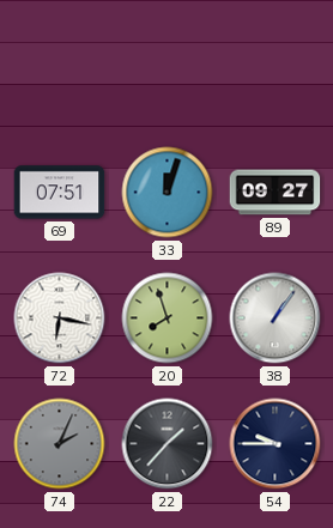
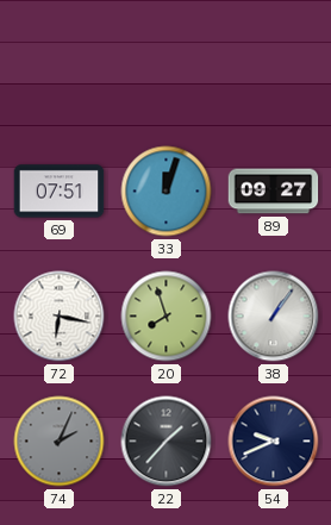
54: 9:45 -> 9:41
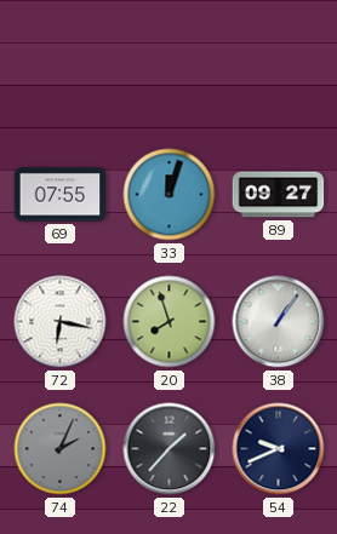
69: 07:51 -> 07:55
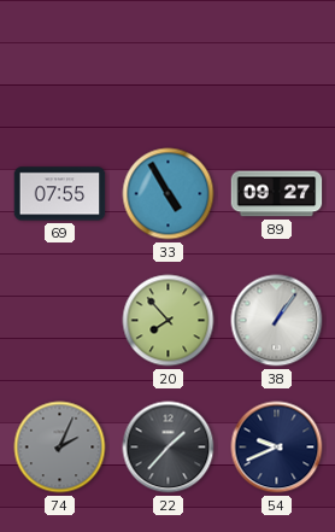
33: 12:03 -> 4:55
72: 6:17 -> none
20: 7:57 -> 7:53
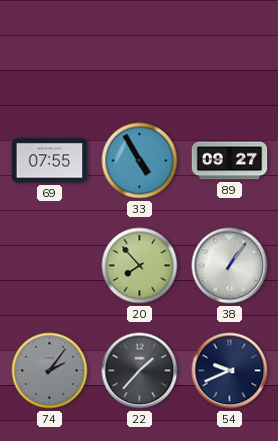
74: 2:04 -> 2:06
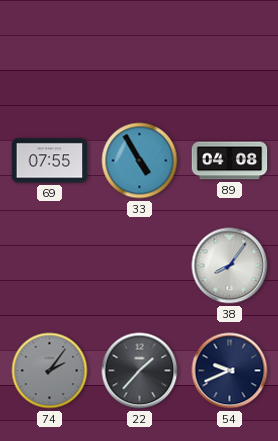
89: 09:27 -> 04:08
20: 7:53 -> none
38: 1:06 -> 8:06
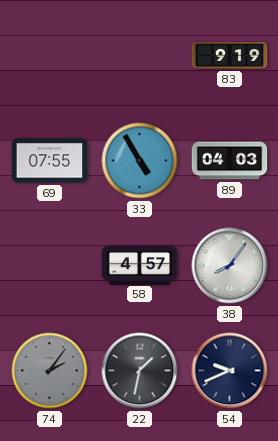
83: none -> 9:19
89: 04:08 -> 04:03
58: none -> 4:57
22: 1:37 -> 1:32
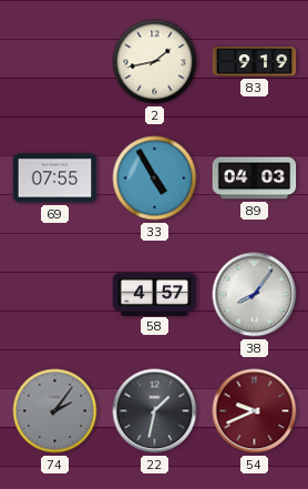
2: none -> 1:43
54 dial: navy -> burgundy
